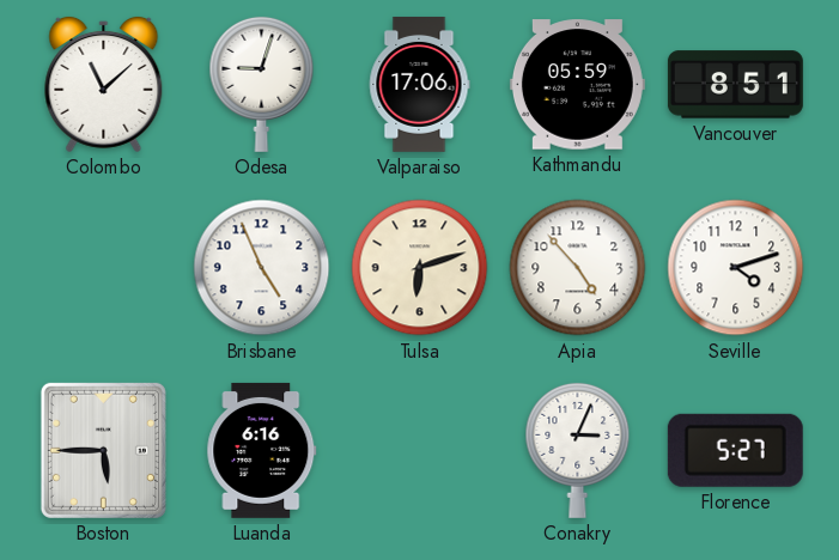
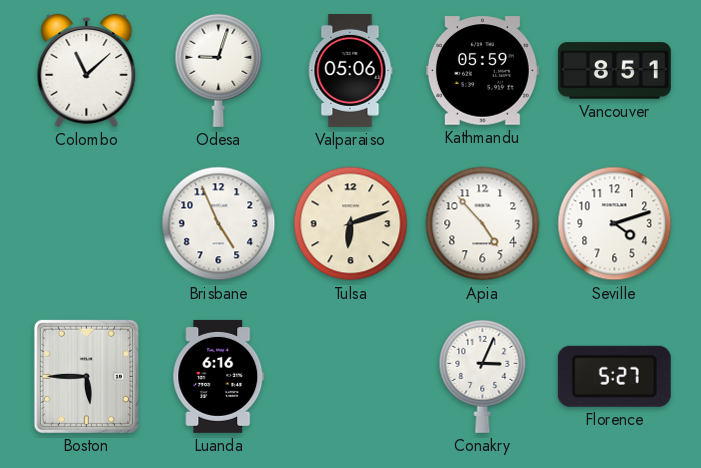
Valparaiso: 17:06 -> 05:06
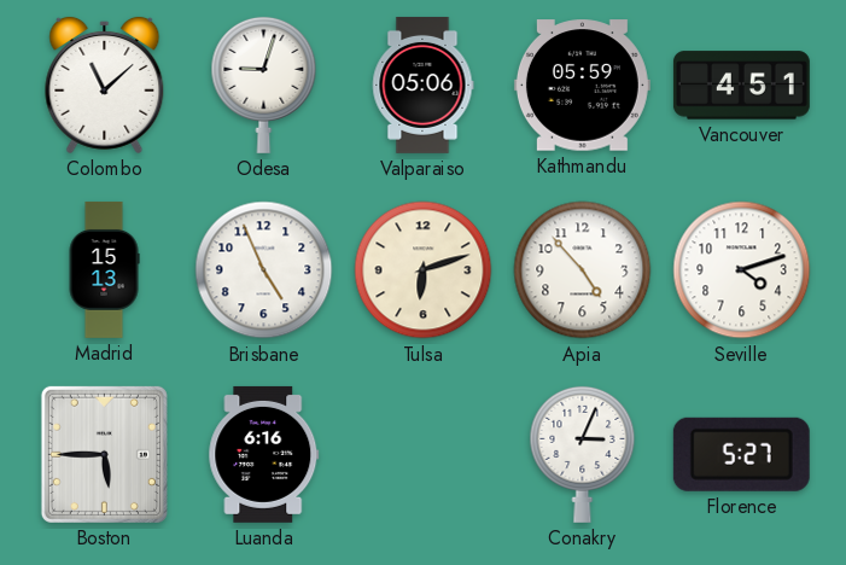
Vancouver: 8:51 -> 4:51
Madrid: none -> 15:13
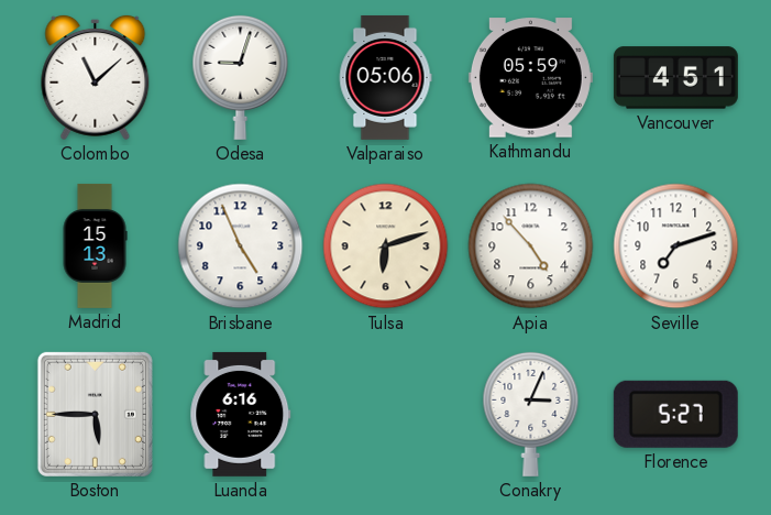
Seville: 4:12 -> 7:12
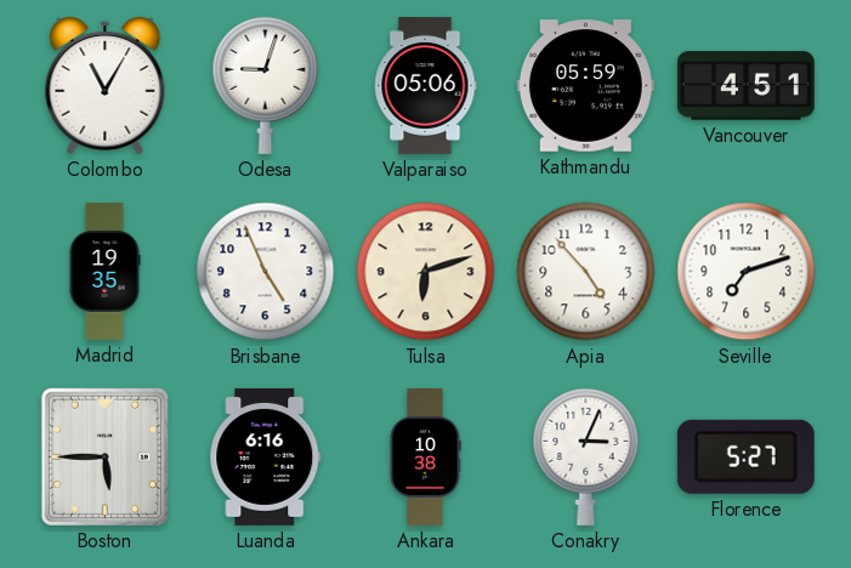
Colombo: 11:08 -> 11:05
Madrid: 15:13 -> 19:35
Ankara: none -> 10:38
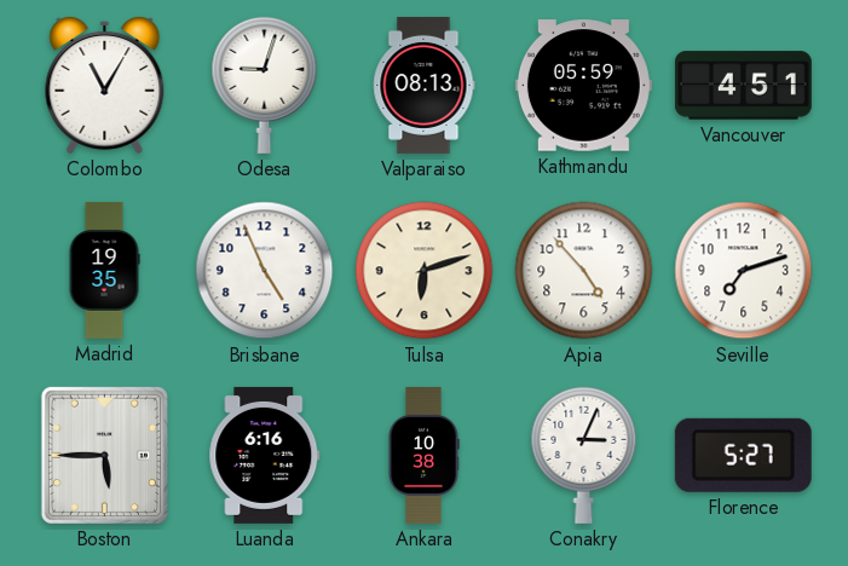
Valparaiso: 05:06 -> 08:13
